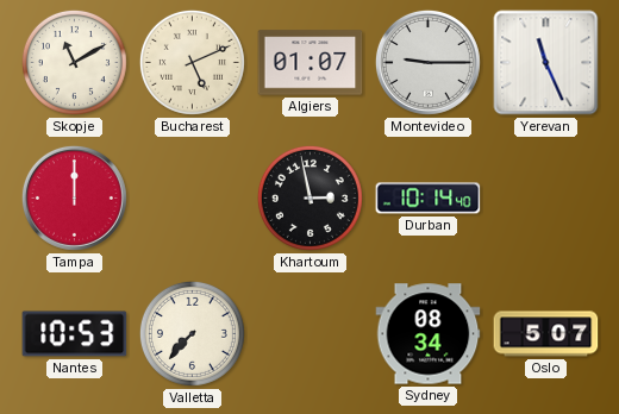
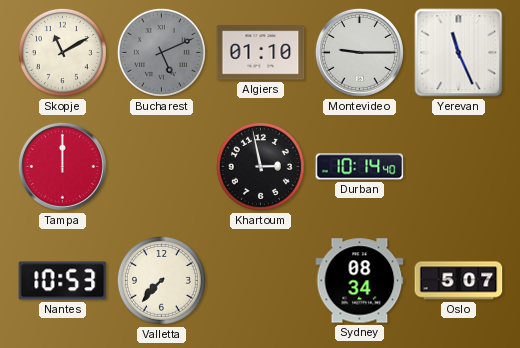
Bucharest dial: cream -> grey
Algiers: 01:07 -> 01:10
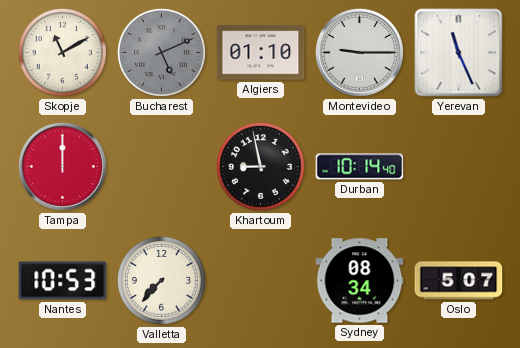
Khartoum: 2:58 -> 8:58
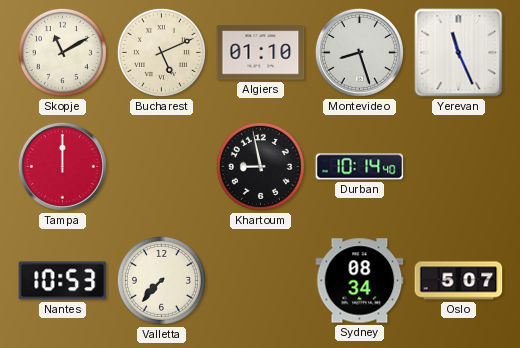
Bucharest dial: grey -> cream
Montevideo: 9:15 -> 8:27
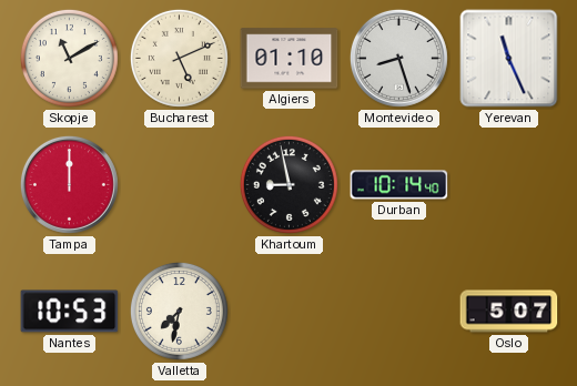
Valletta: 7:37 -> 7:32
Sydney: 08:34 -> none
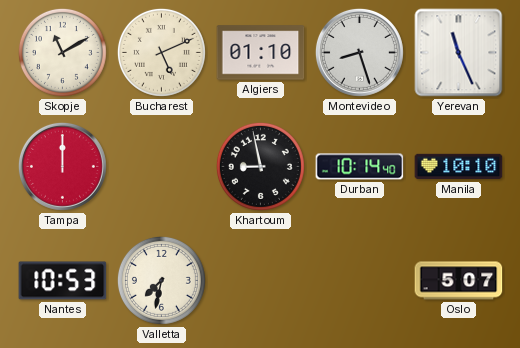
Manila: none -> 10:10
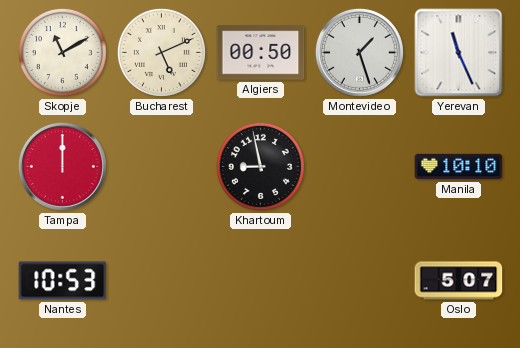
Algiers: 01:10 -> 00:50
Montevideo: 8:27 -> 1:27
Durban: 10:14 -> none
Valletta: 7:32 -> none
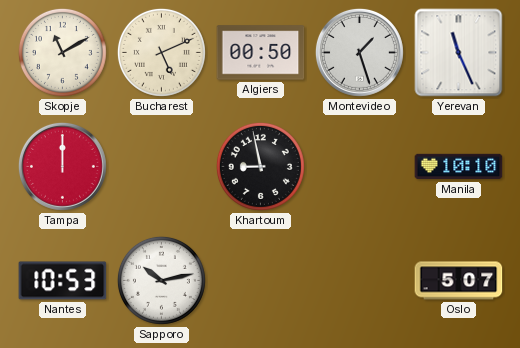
Sapporo: none -> 10:13
